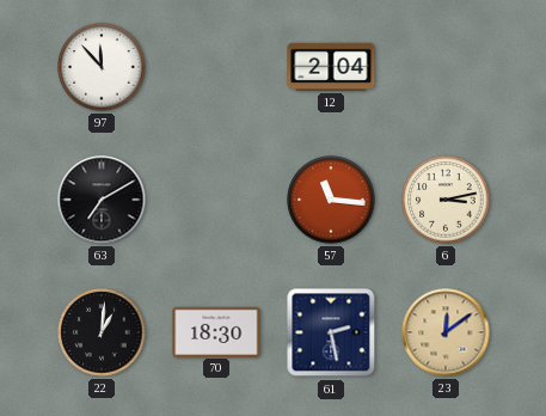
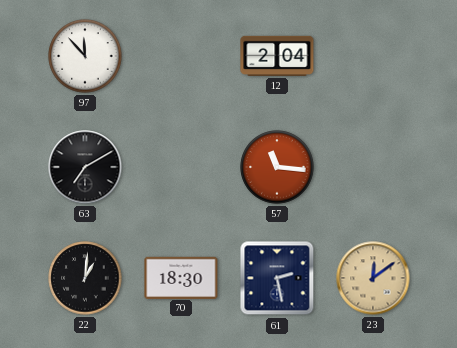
6: 3:13 -> none
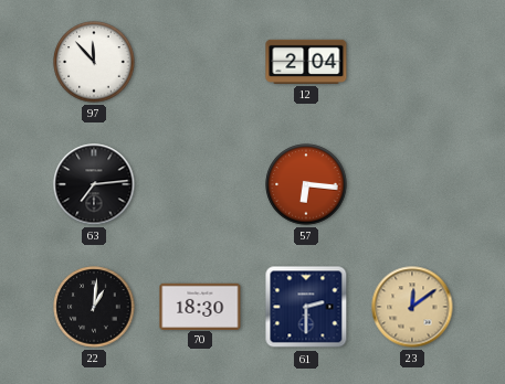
63: 7:10 -> 7:14
57: 11:16 -> 6:16
61: 2:28 -> 2:30
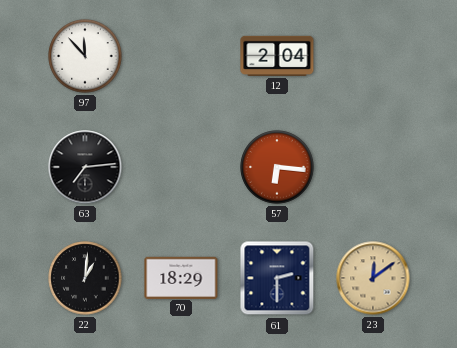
70: 18:30 -> 18:29
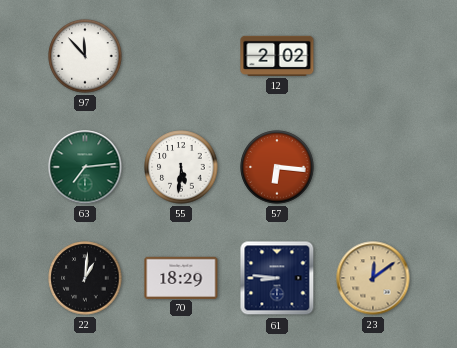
12: 2:04 -> 2:02
63 dial: black -> green
55: none -> 5:31
61: 2:30 -> 8:46
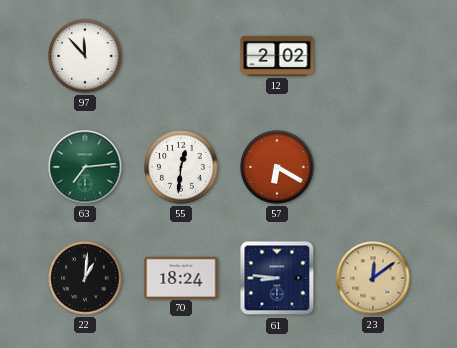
55: 5:31 -> 12:31
57: 6:16 -> 6:20
70: 18:29 -> 18:24
